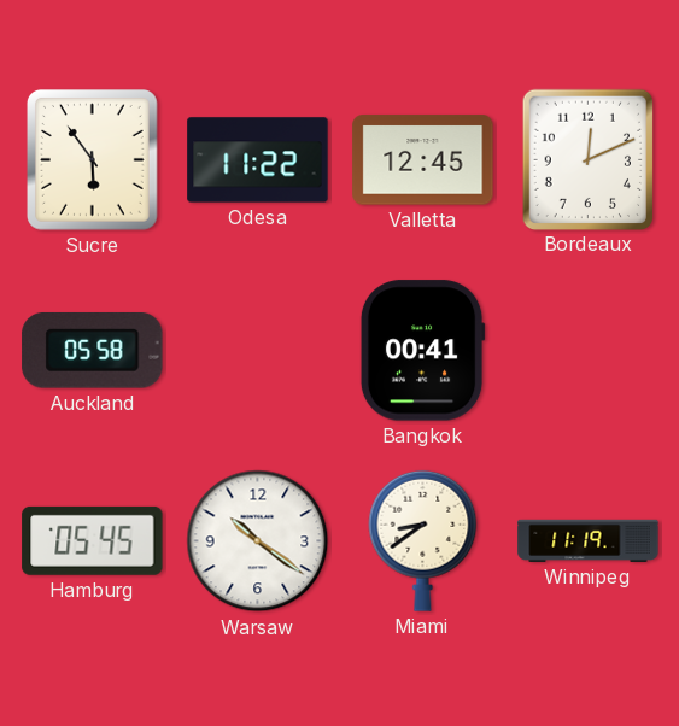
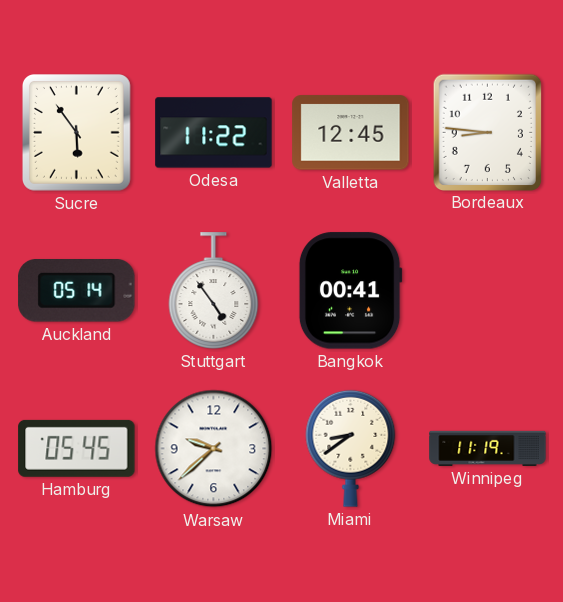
Bordeaux: 12:11 -> 8:46
Auckland: 05:58 -> 05:14
Stuttgart: none -> 4:54
Warsaw: 10:21 -> 9:38
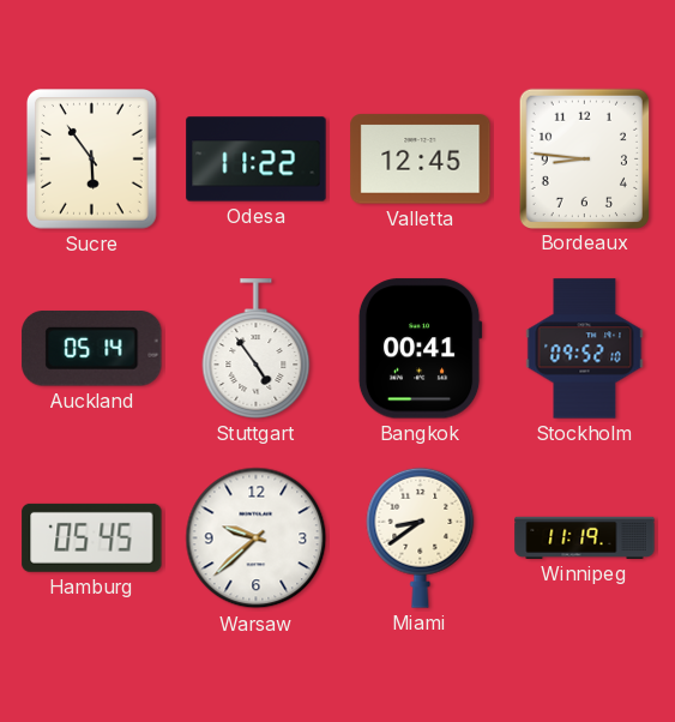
Stockholm: none -> 09:52
